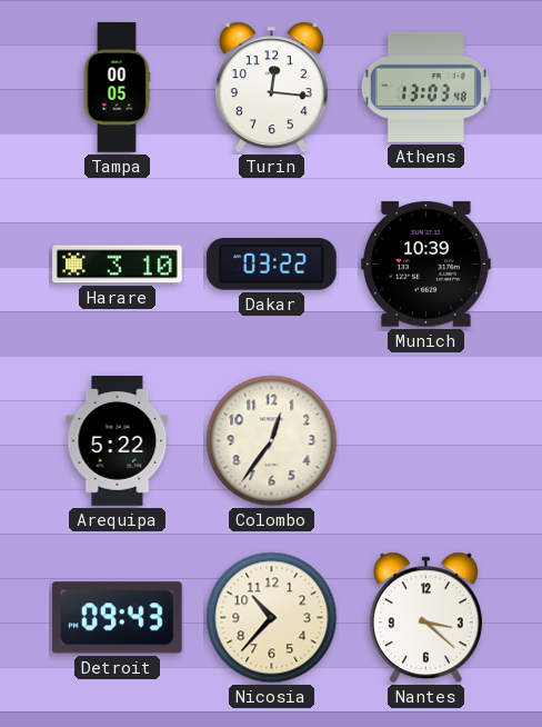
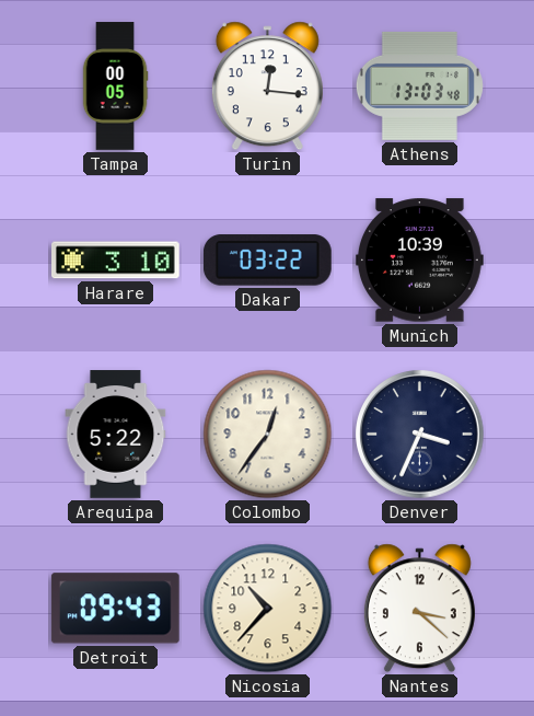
Denver: none -> 3:34
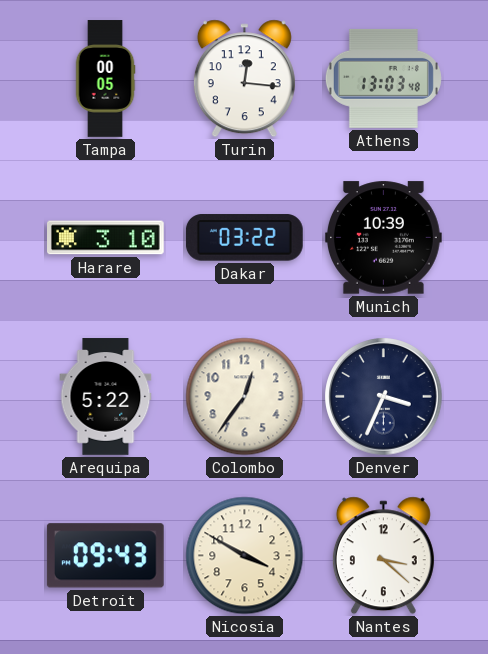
Nicosia: 10:37 -> 3:50
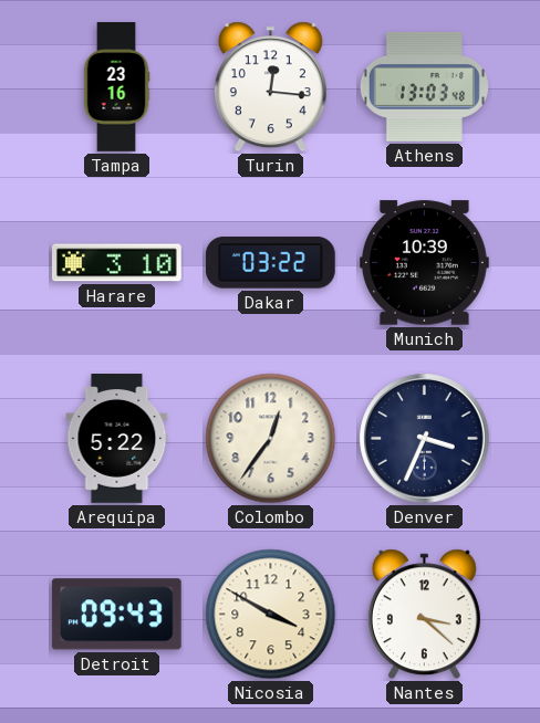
Tampa: 00:05 -> 23:16
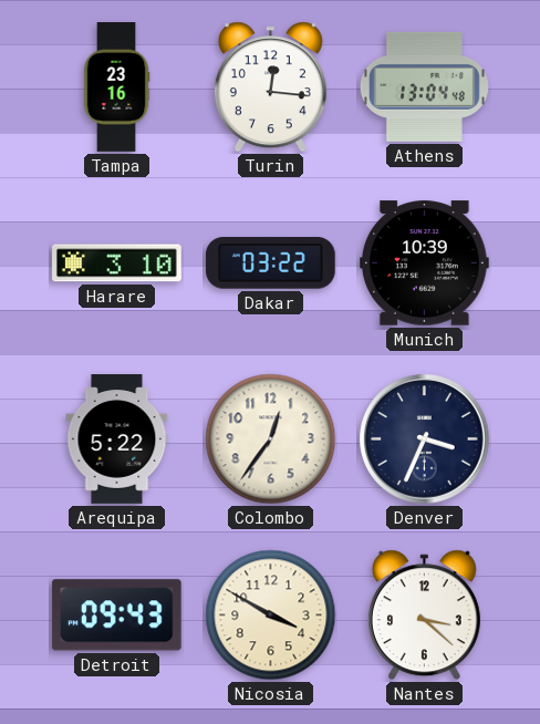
Athens: 13:03 -> 13:04
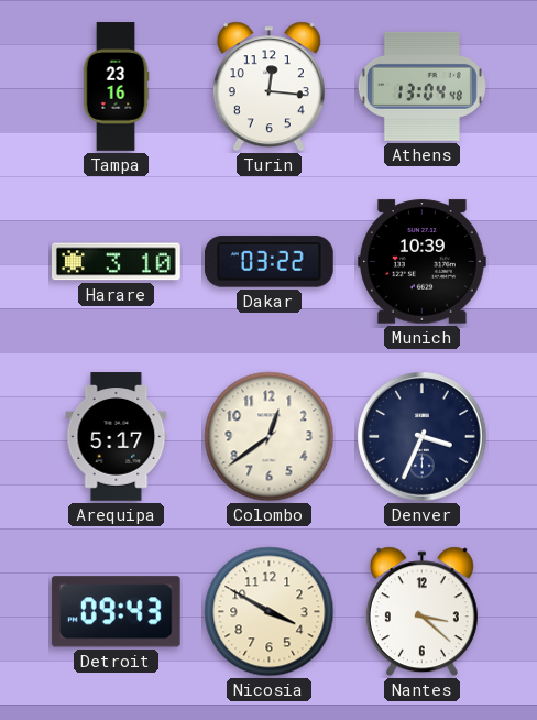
Arequipa: 5:22 -> 5:17
Colombo: 12:36 -> 12:39
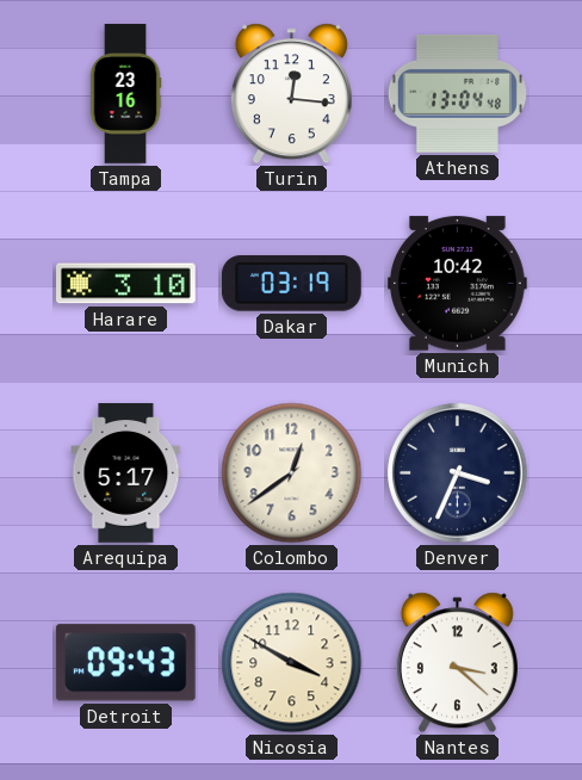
Dakar: 03:22 -> 03:19
Munich: 10:39 -> 10:42
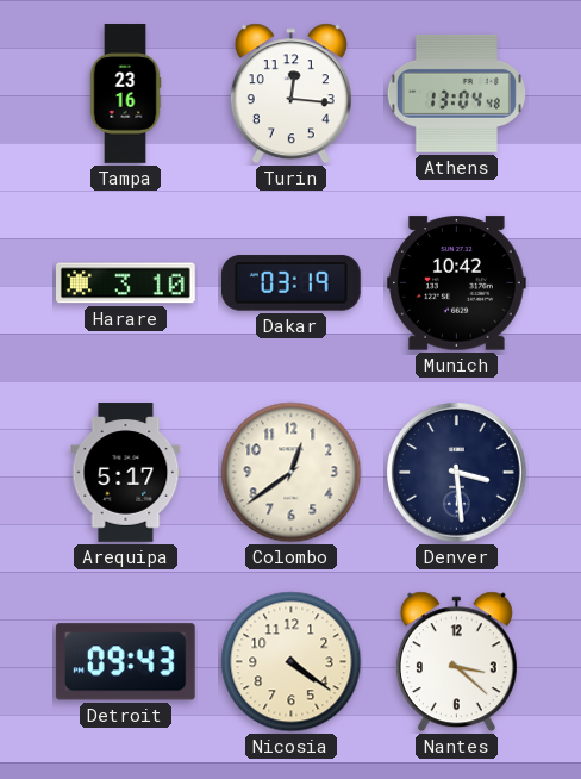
Denver: 3:34 -> 3:29
Nicosia: 3:50 -> 4:21
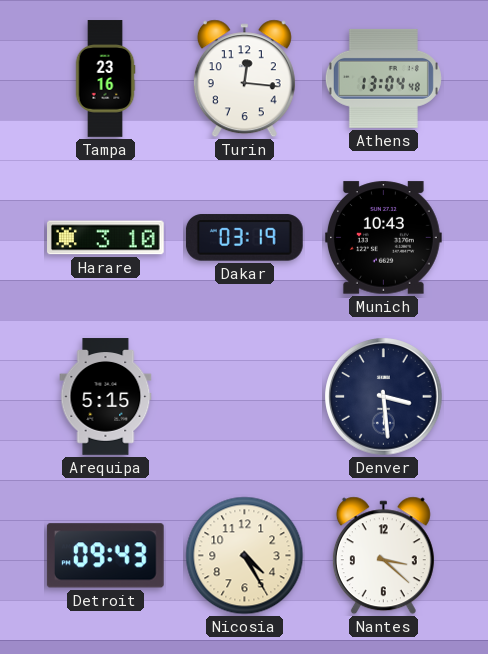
Munich: 10:42 -> 10:43
Arequipa: 5:17 -> 5:15
Colombo: 12:39 -> none
Nicosia: 4:21 -> 4:25
